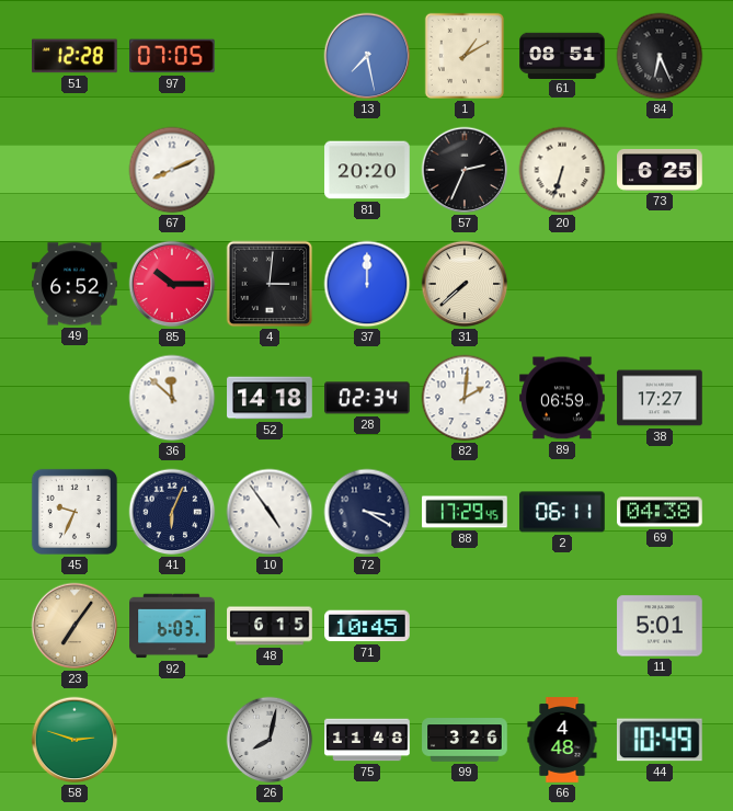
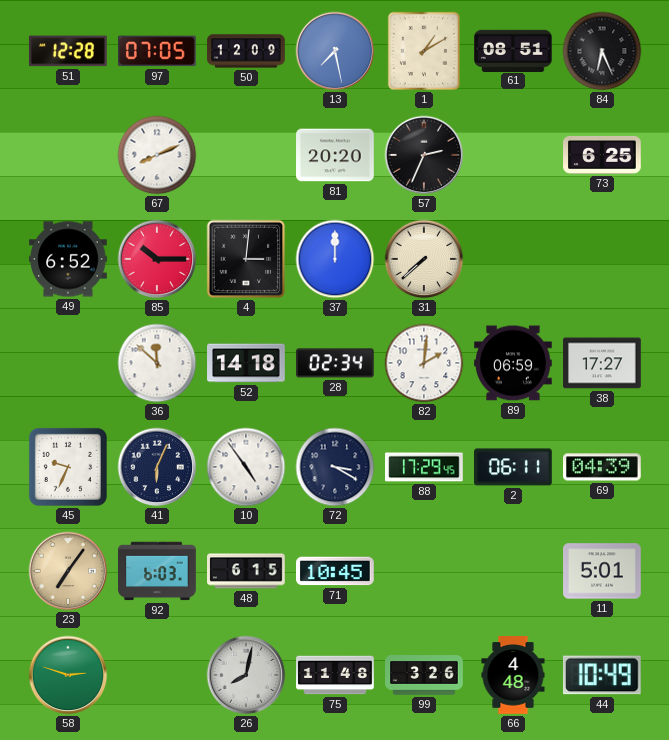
50: none -> 12:09
20: 6:33 -> none
69: 04:38 -> 04:39
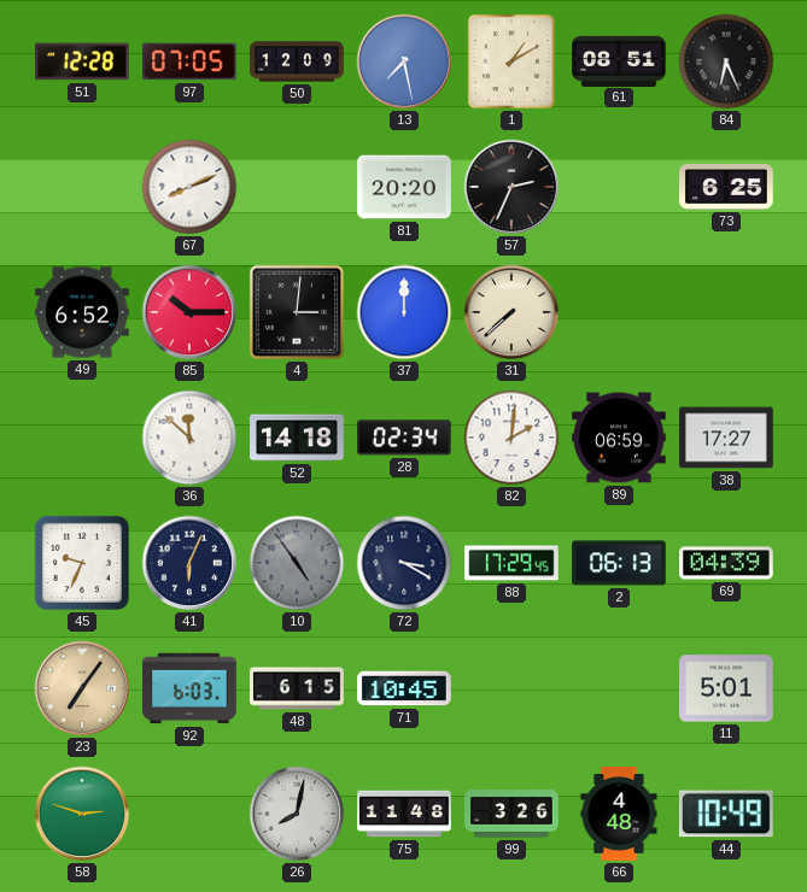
10 dial: white -> grey
2: 06:11 -> 06:13
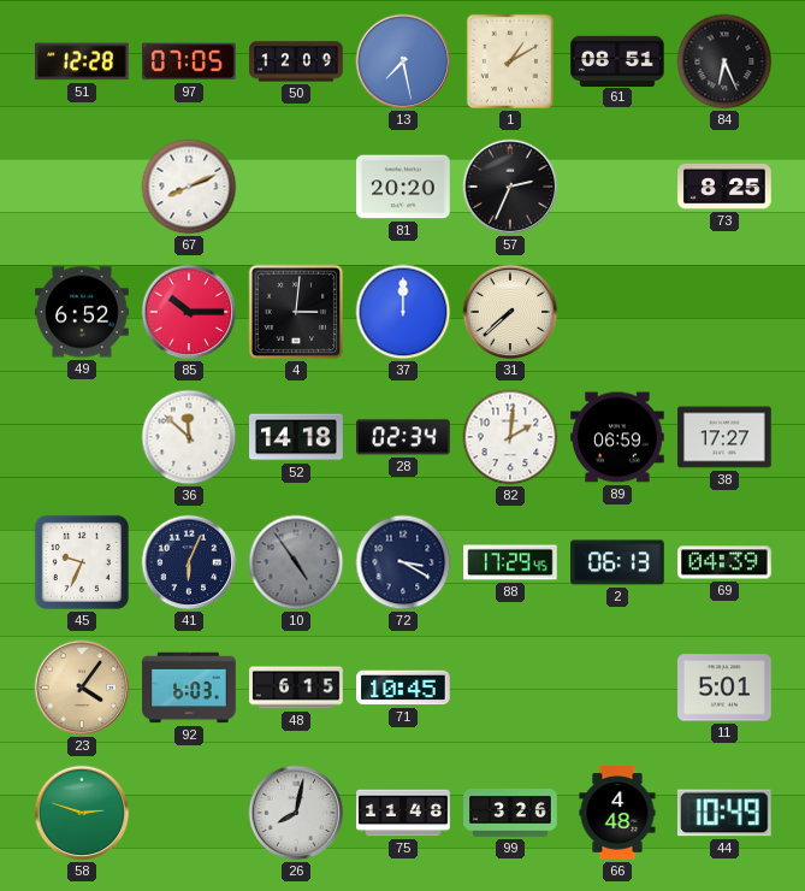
73: 6:25 -> 8:25
23: 7:06 -> 4:06
